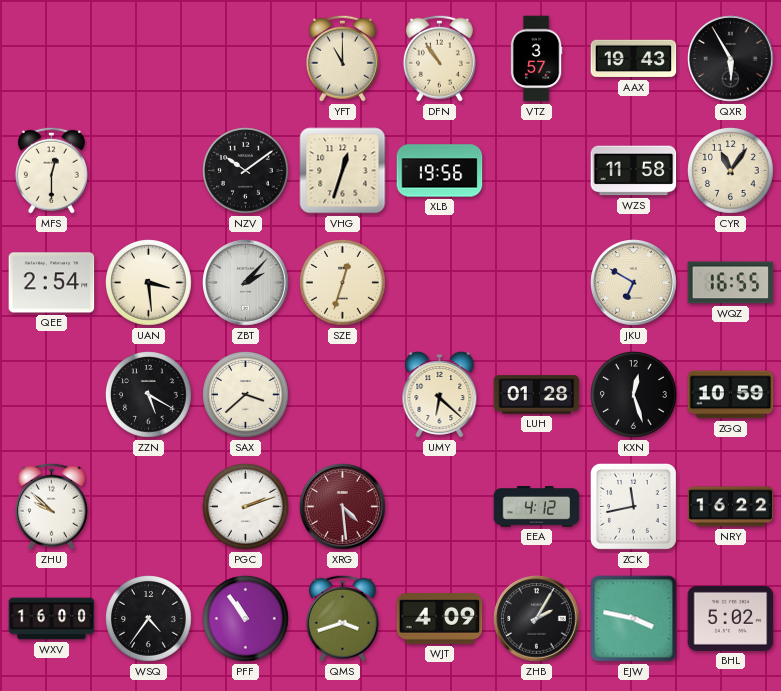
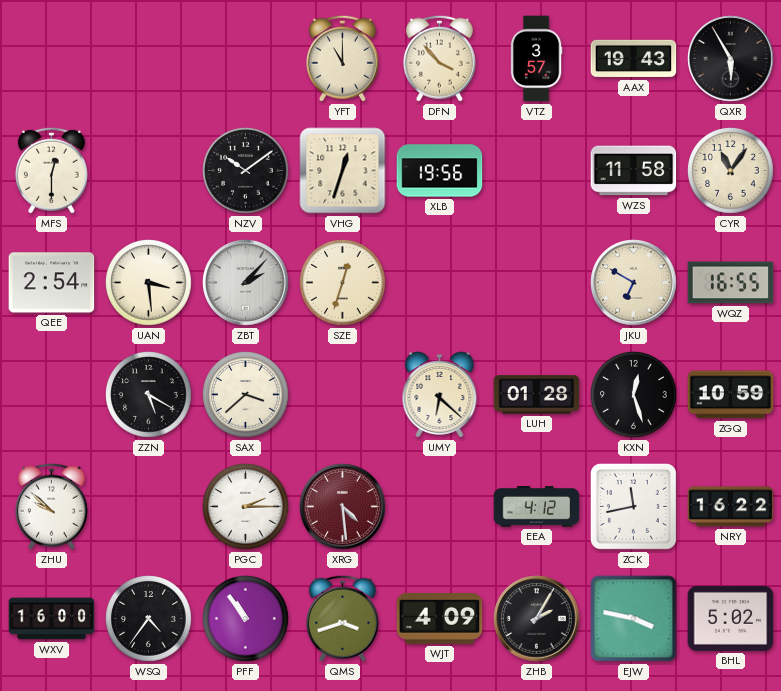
DFN: 10:54 -> 3:53
PGC: 2:12 -> 2:15
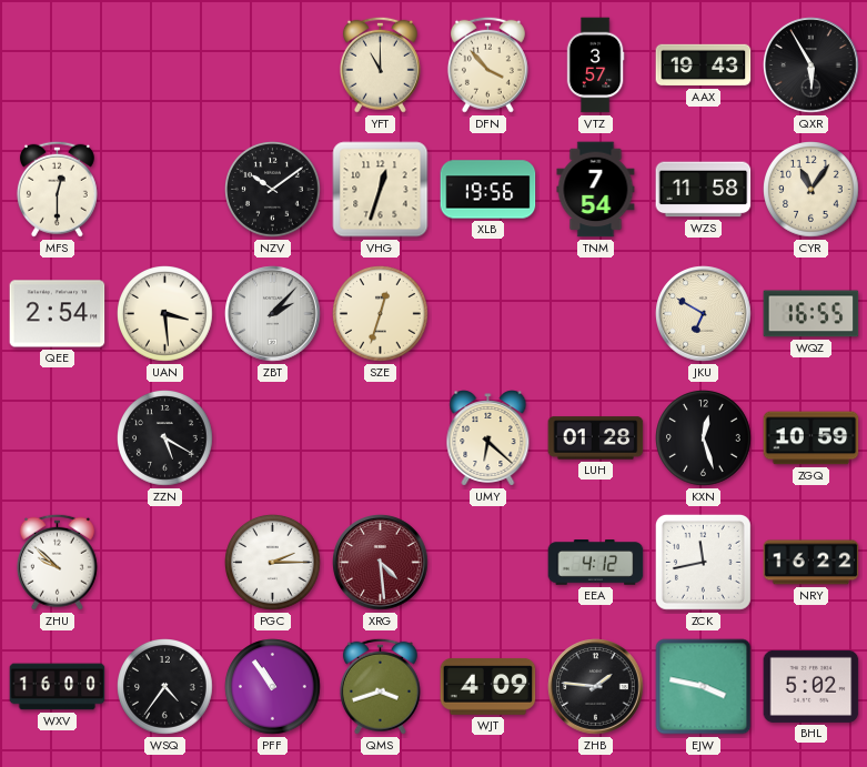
TNM: none -> 7:54
SAX: 3:38 -> none
ZHB: 2:05 -> 1:46
